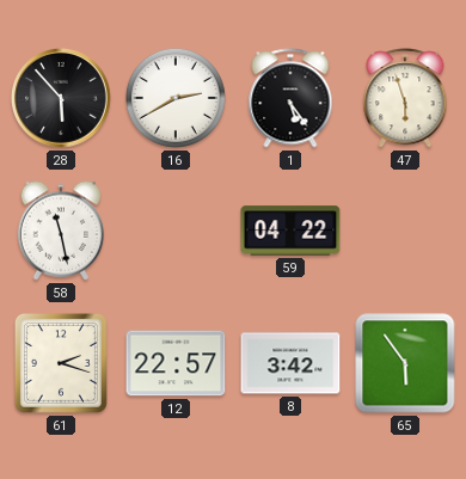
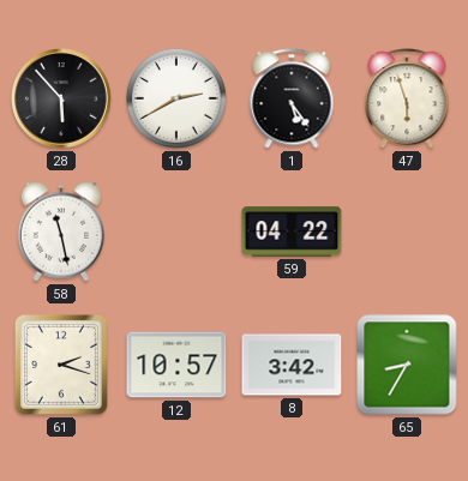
12: 22:57 -> 10:57
65: 5:54 -> 8:35
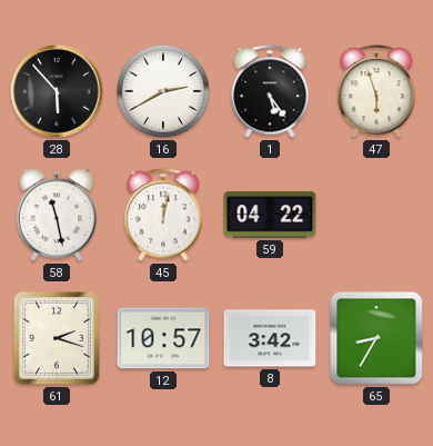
45: none -> 12:02
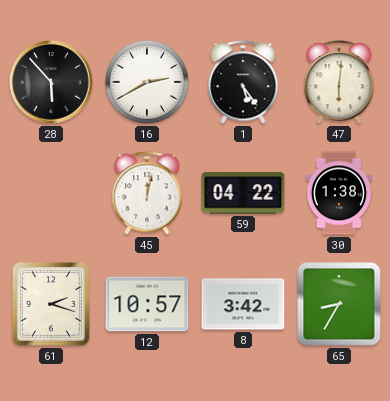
47: 5:57 -> 6:01
58: 11:28 -> none
30: none -> 1:38
